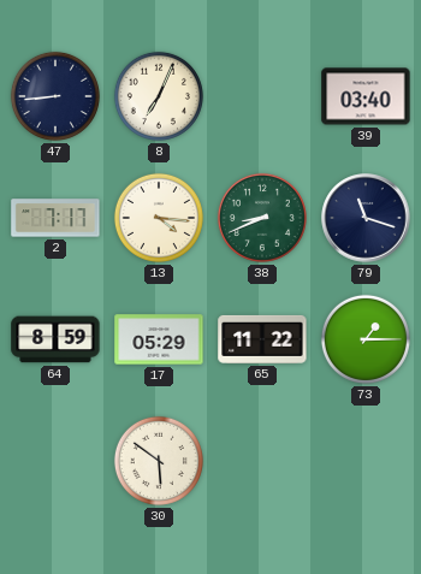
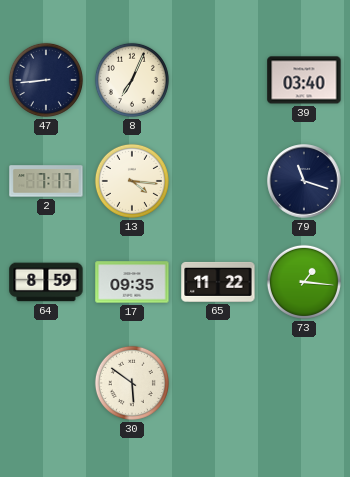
38: 8:41 -> none
17: 05:29 -> 09:35
73: 1:15 -> 1:16
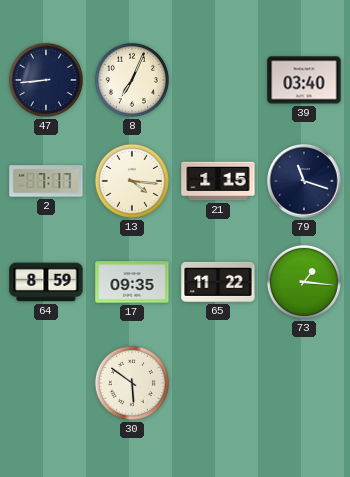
21: none -> 1:15
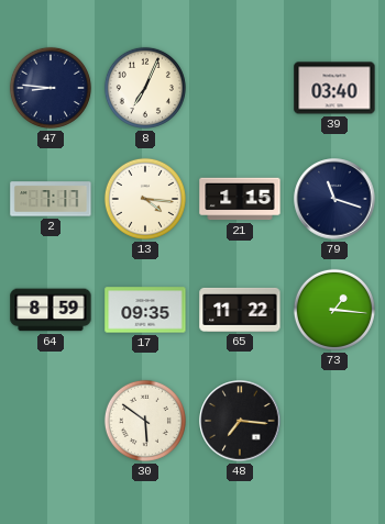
47: 8:44 -> 8:46
48: none -> 7:16
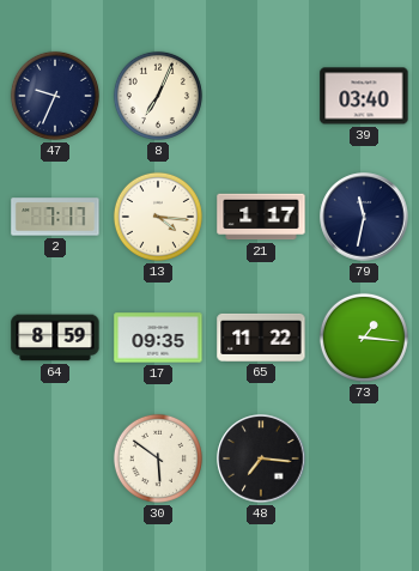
47: 8:46 -> 9:34
21: 1:15 -> 1:17
79: 11:18 -> 11:32
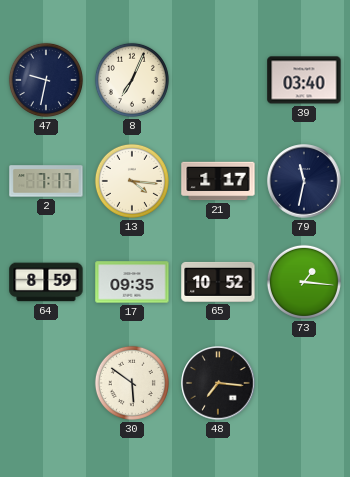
47: 9:34 -> 9:32
65: 11:22 -> 10:52
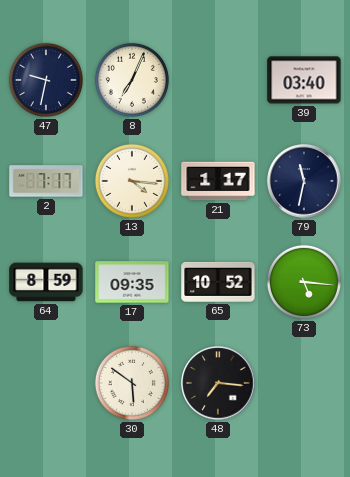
73: 1:16 -> 5:16
